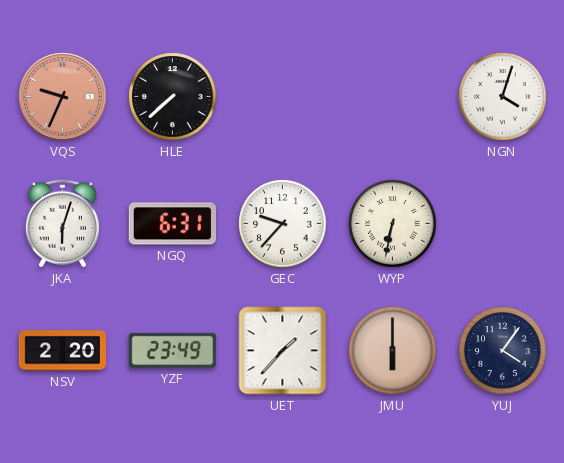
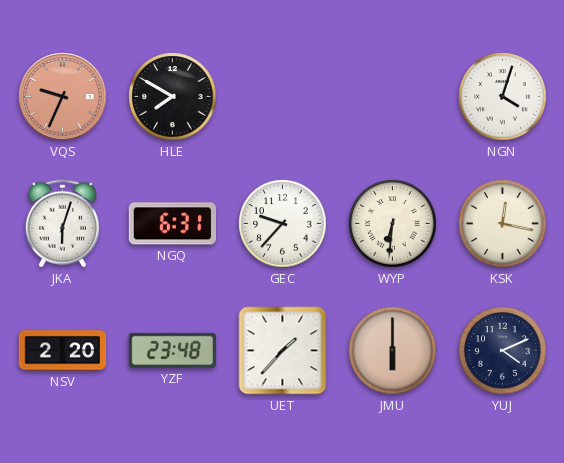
HLE: 7:38 -> 7:50
WYP: 6:32 -> 6:31
KSK: none -> 12:17
YZF: 23:49 -> 23:48
YUJ: 4:06 -> 4:11
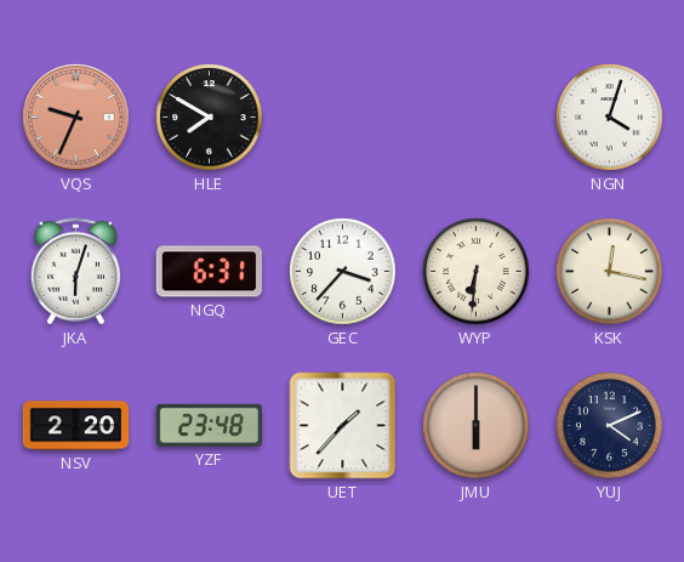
GEC: 9:37 -> 3:37
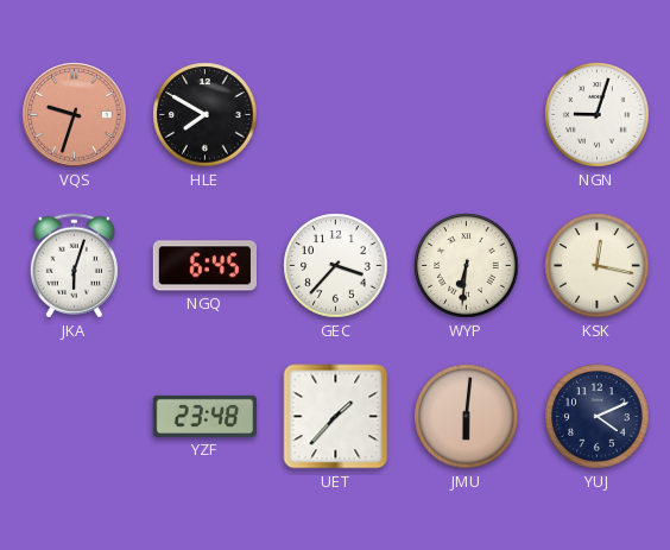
VQS: 9:34 -> 9:33
NGN: 4:03 -> 9:03
NGQ: 6:31 -> 6:45
NSV: 2:20 -> none
JMU: 6:00 -> 6:01
